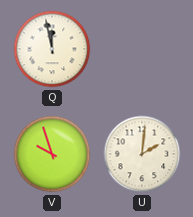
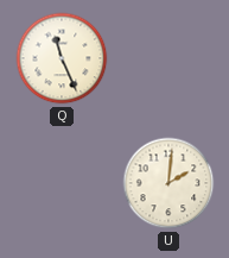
Q: 11:58 -> 11:26
V: 9:57 -> none
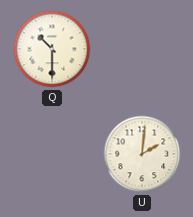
Q: 11:26 -> 10:30
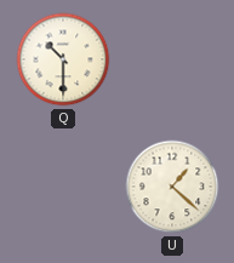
U: 2:01 -> 1:22
